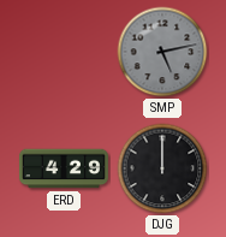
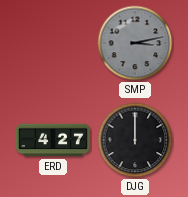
SMP: 5:13 -> 3:13
ERD: 4:29 -> 4:27
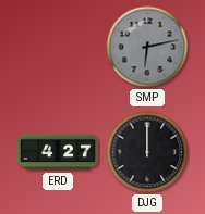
SMP: 3:13 -> 6:13
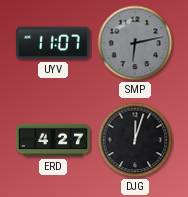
UYV: none -> 11:07
DJG: 12:00 -> 12:03
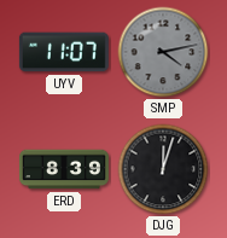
SMP: 6:13 -> 4:13
ERD: 4:27 -> 8:39
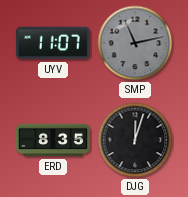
SMP: 4:13 -> 11:13
ERD: 8:39 -> 8:35
